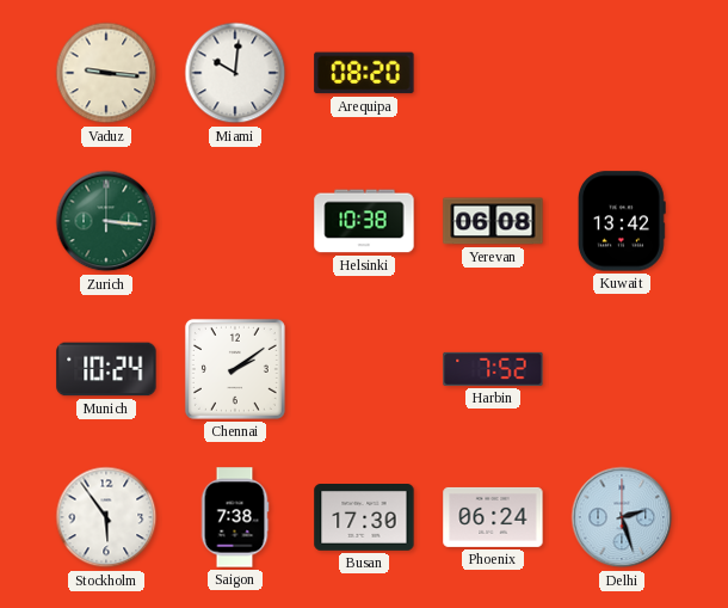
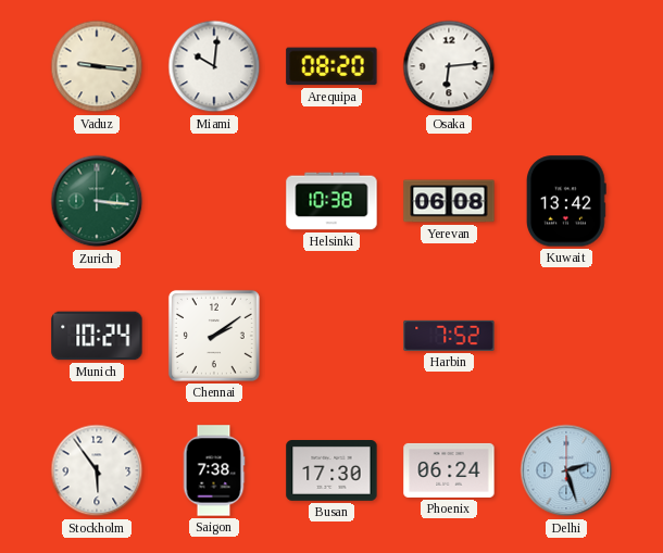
Osaka: none -> 6:14
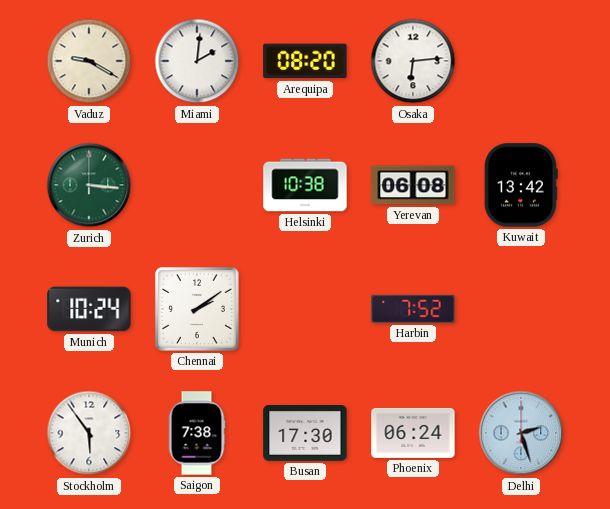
Vaduz: 9:16 -> 9:20
Miami: 10:01 -> 2:01
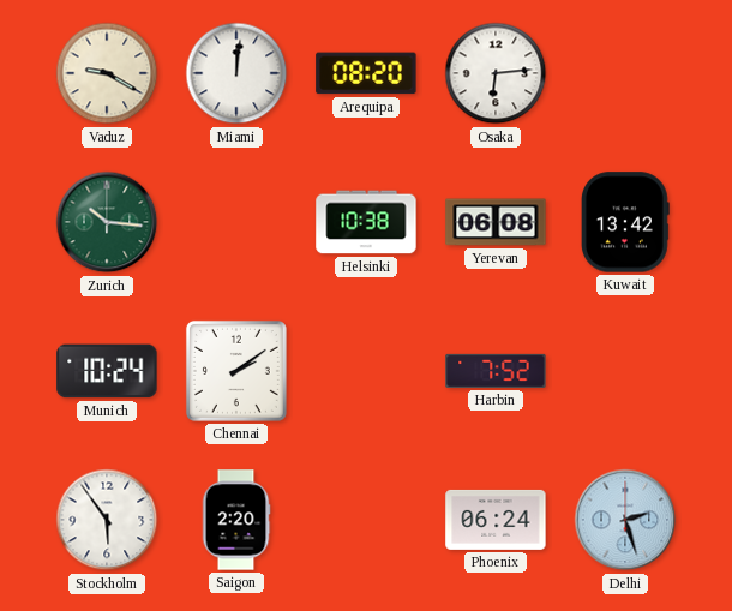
Miami: 2:01 -> 12:01
Zurich: 3:16 -> 10:16
Saigon: 7:38 -> 2:20
Busan: 17:30 -> none
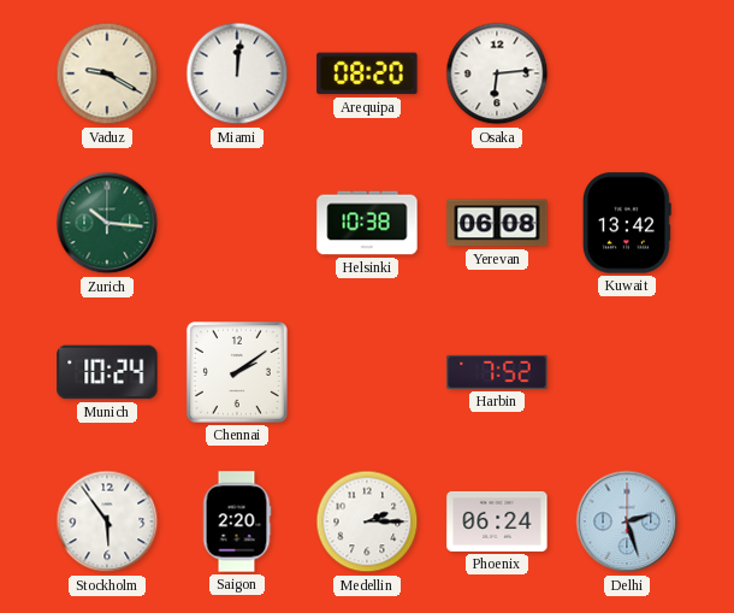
Medellin: none -> 2:15
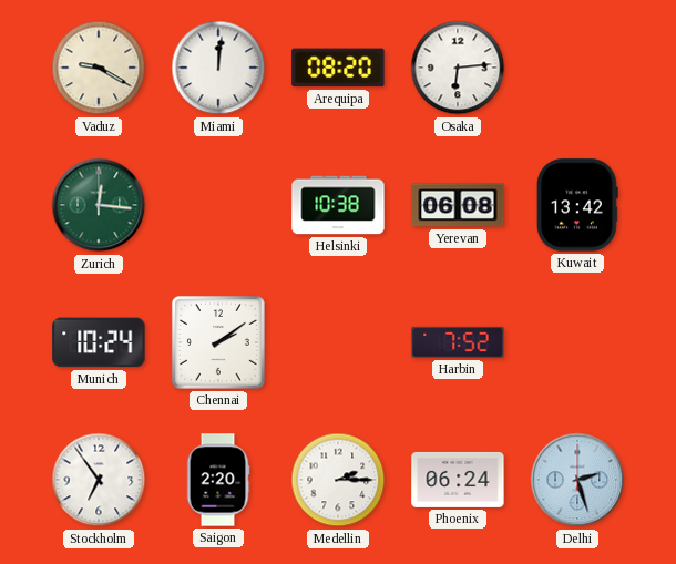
Zurich: 10:16 -> 12:16
Stockholm: 5:54 -> 6:54
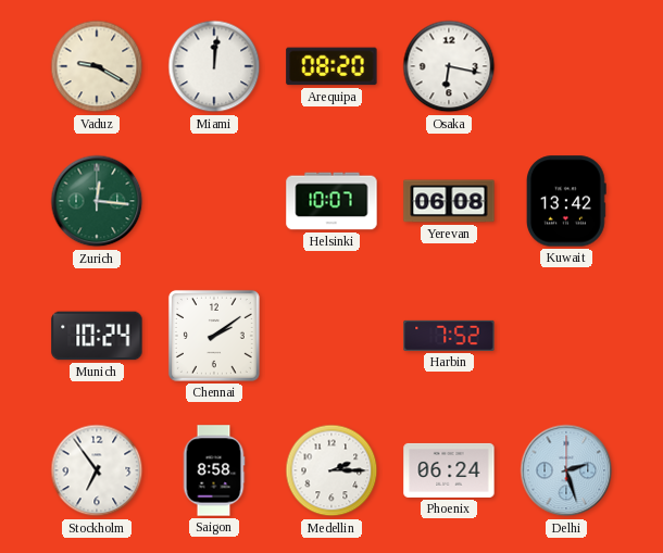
Osaka: 6:14 -> 6:17
Helsinki: 10:38 -> 10:07
Saigon: 2:20 -> 8:58
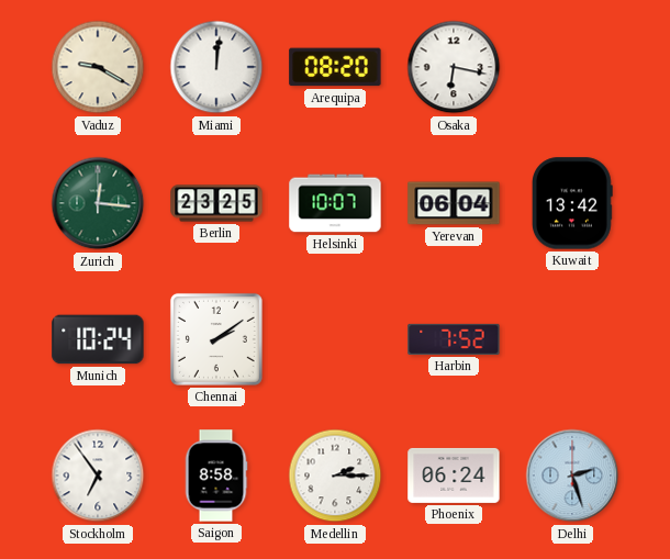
Berlin: none -> 23:25
Yerevan: 06:08 -> 06:04
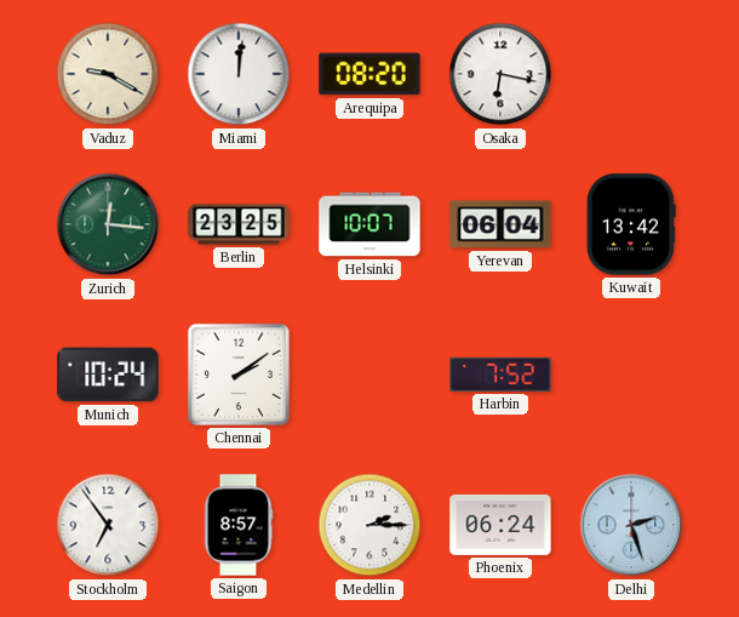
Saigon: 8:58 -> 8:57
